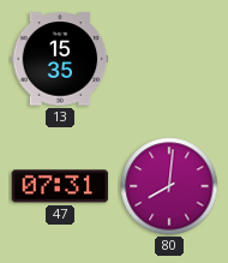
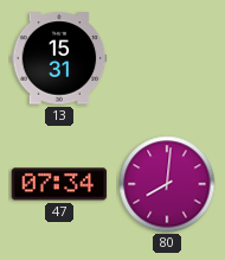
13: 15:35 -> 15:31
47: 07:31 -> 07:34
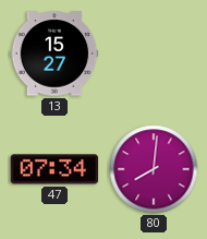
13: 15:31 -> 15:27
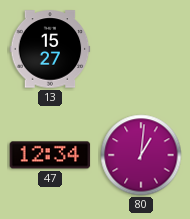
47: 07:34 -> 12:34
80: 8:01 -> 1:01
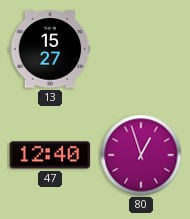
47: 12:34 -> 12:40
80: 1:01 -> 12:57
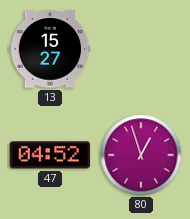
47: 12:40 -> 04:52
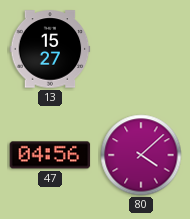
47: 04:52 -> 04:56
80: 12:57 -> 4:08
